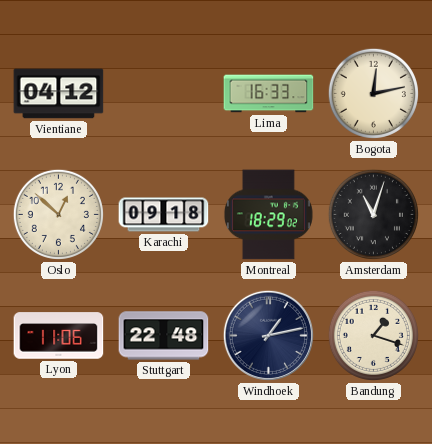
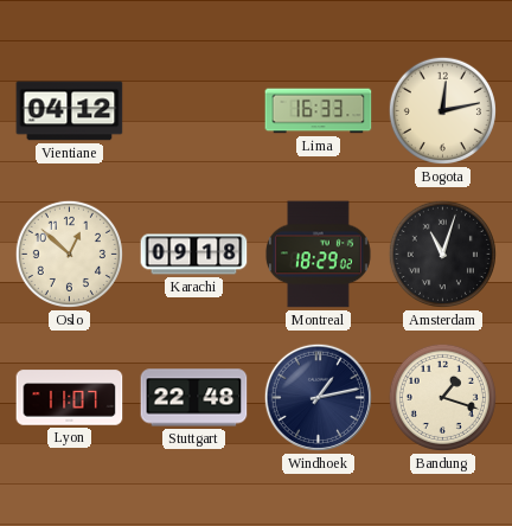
Lyon: 11:06 -> 11:07
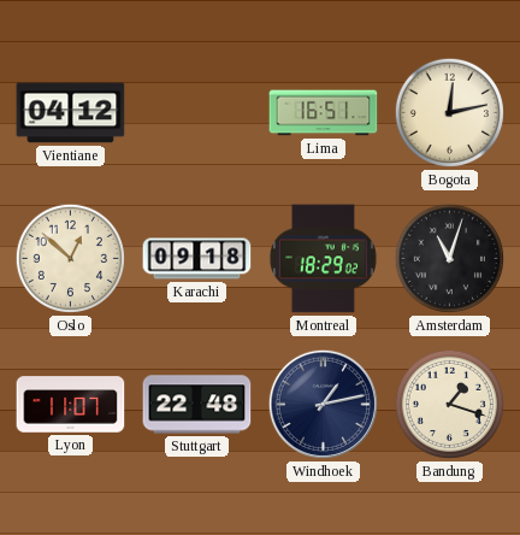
Lima: 16:33 -> 16:51
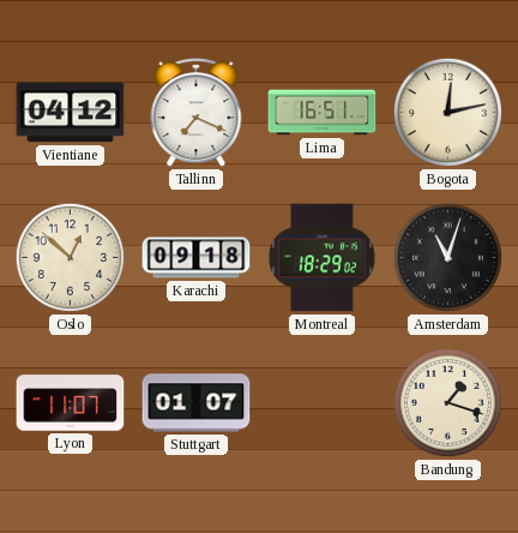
Tallinn: none -> 7:19
Stuttgart: 22:48 -> 01:07
Windhoek: 1:13 -> none
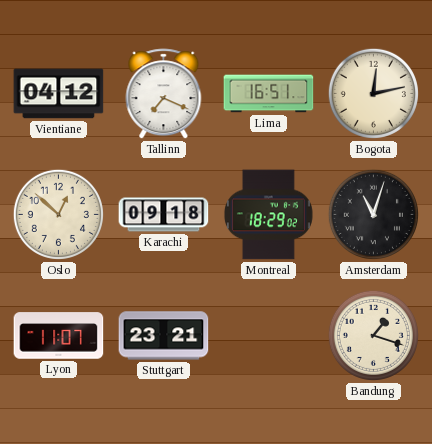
Stuttgart: 01:07 -> 23:21
